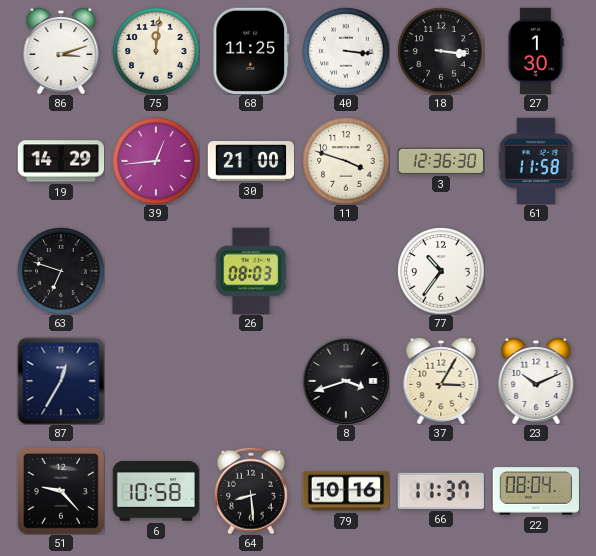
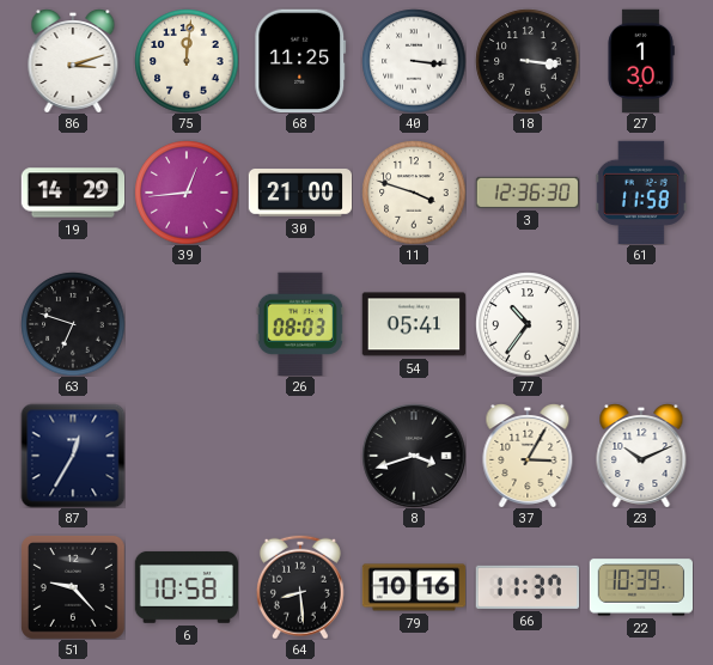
54: none -> 05:41
22: 08:04 -> 10:39
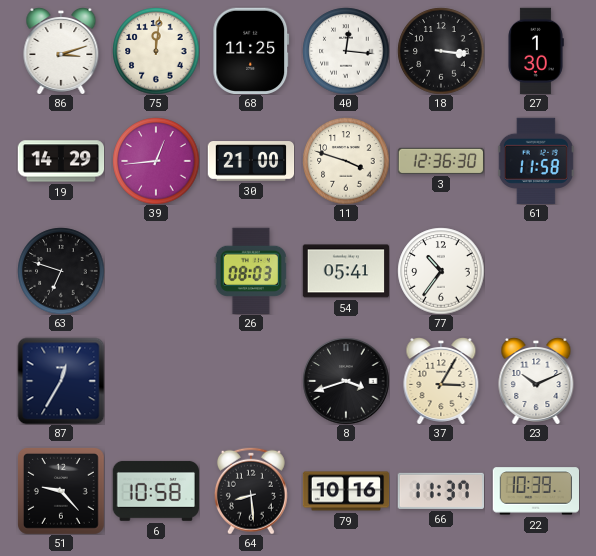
40: 3:16 -> 12:16
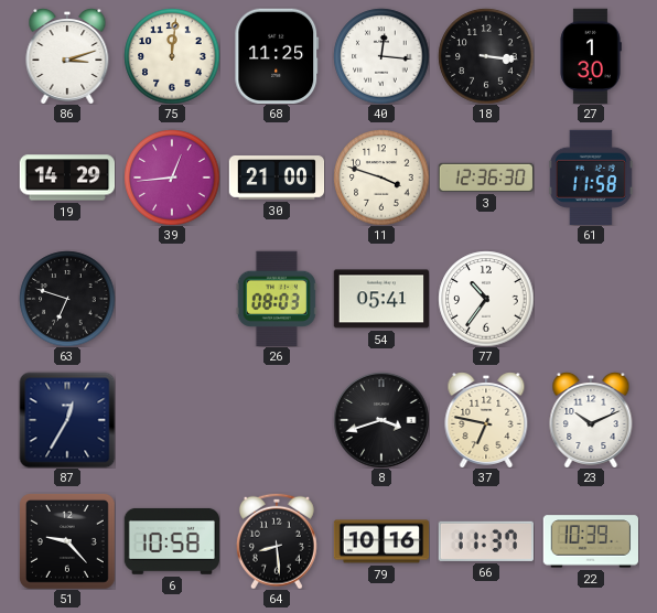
37: 3:05 -> 6:47
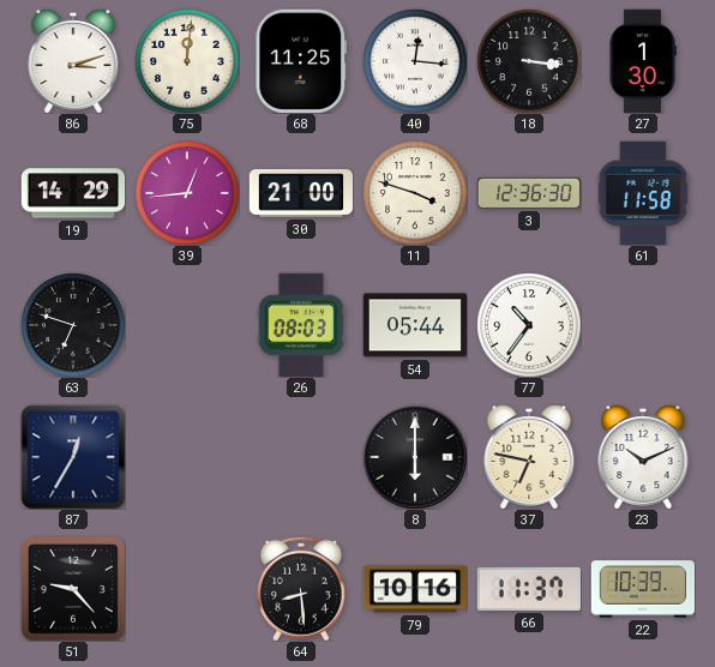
54: 05:41 -> 05:44
8: 3:42 -> 6:00
6: 10:58 -> none
